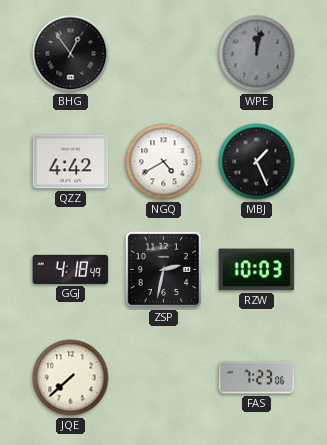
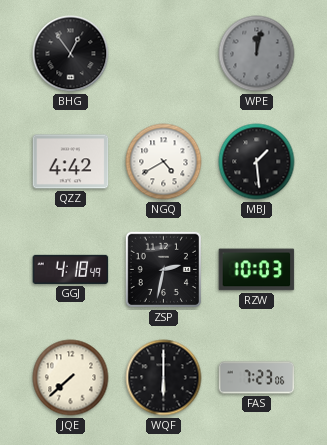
MBJ: 1:26 -> 1:29
WQF: none -> 6:00
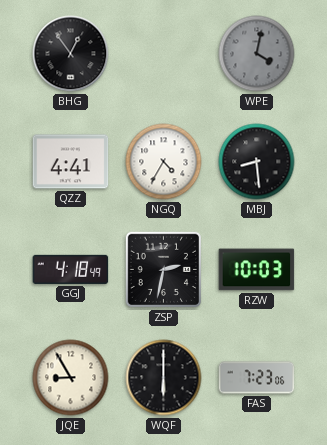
WPE: 12:02 -> 4:02
QZZ: 4:42 -> 4:41
NGQ: 4:40 -> 4:35
MBJ: 1:29 -> 8:29
JQE: 7:38 -> 8:55
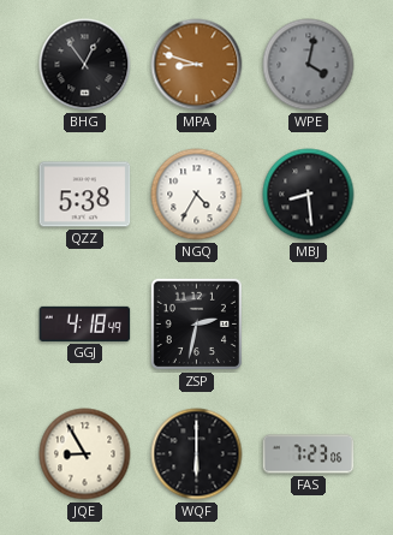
MPA: none -> 8:48
QZZ: 4:41 -> 5:38
RZW: 10:03 -> none
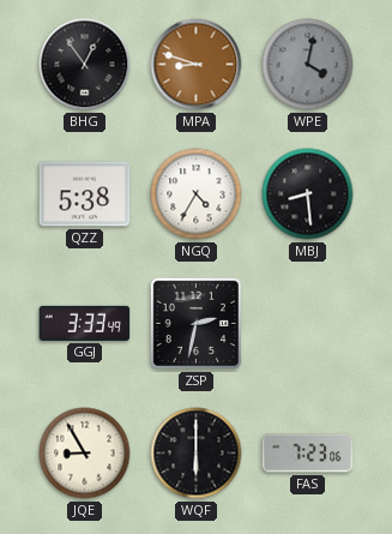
GGJ: 4:18 -> 3:33
